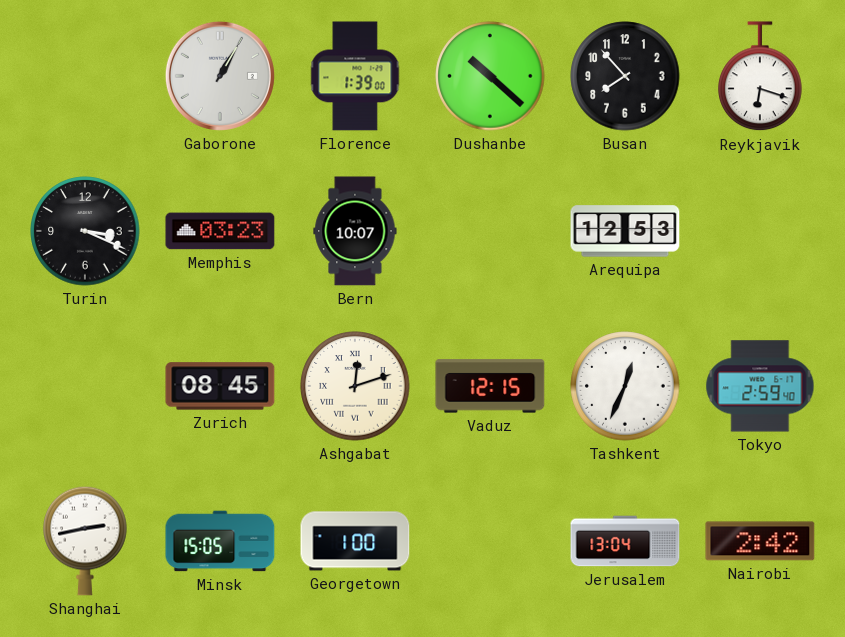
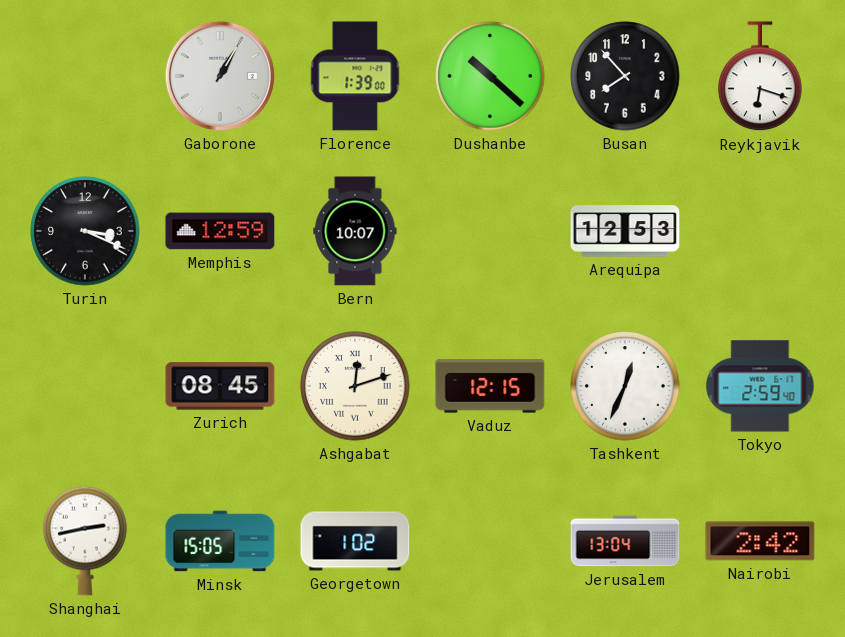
Memphis: 03:23 -> 12:59
Georgetown: 1:00 -> 1:02
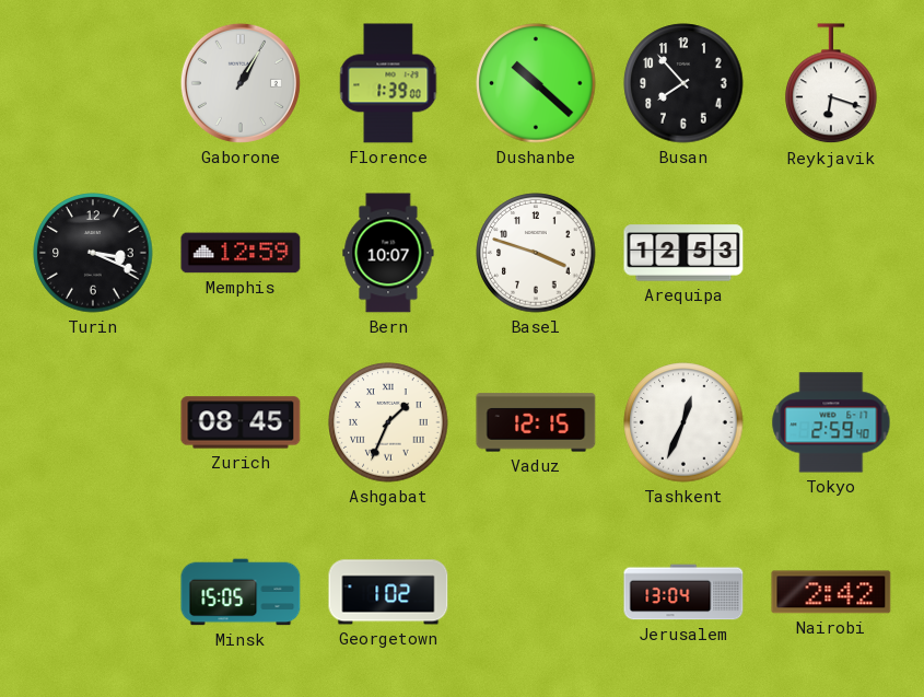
Basel: none -> 3:48
Ashgabat: 12:12 -> 1:34
Shanghai: 2:43 -> none
